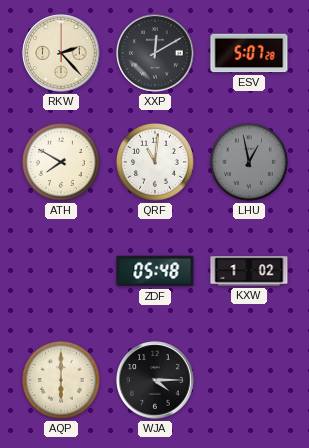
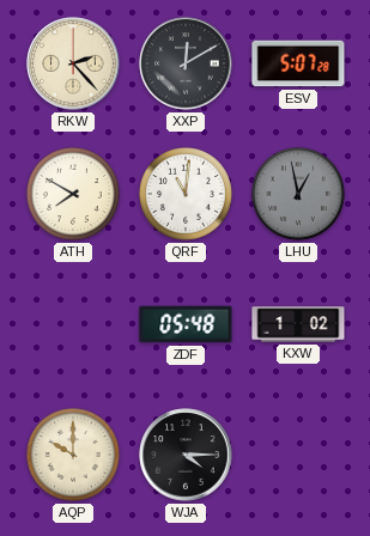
AQP: 6:00 -> 10:00
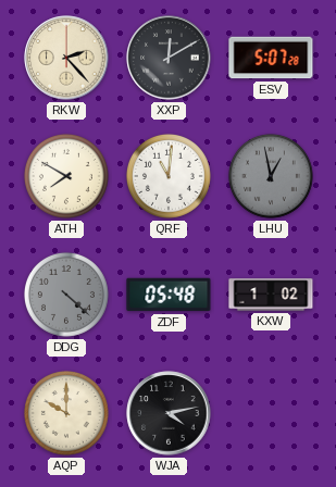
DDG: none -> 4:22
WJA: 4:15 -> 4:13
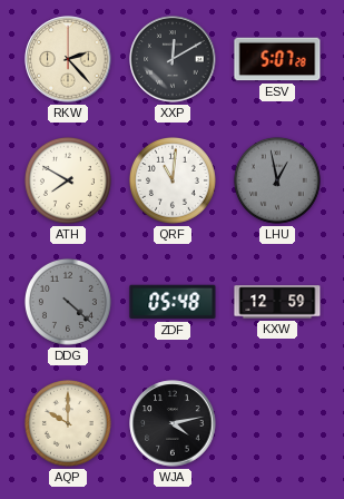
KXW: 1:02 -> 12:59
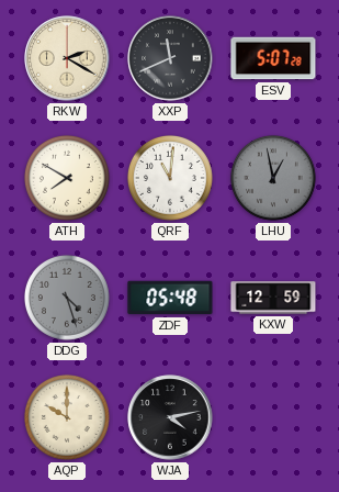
RKW: 2:23 -> 2:20
XXP: 12:10 -> 11:41
DDG: 4:22 -> 4:27
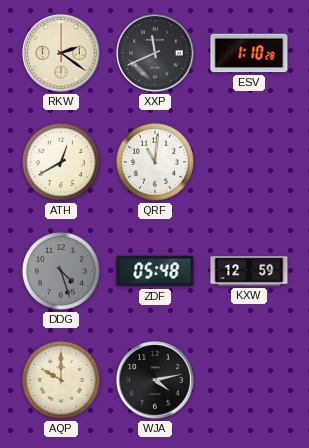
RKW: 2:20 -> 2:21
ESV: 5:07 -> 1:10
ATH: 7:50 -> 12:40
LHU: 12:58 -> none
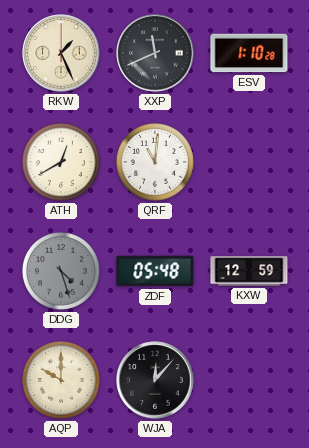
RKW: 2:21 -> 1:26
WJA: 4:13 -> 12:07
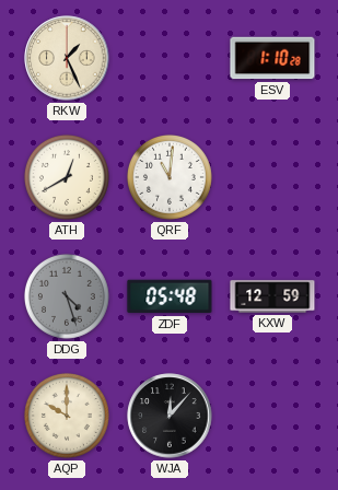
XXP: 11:41 -> none
